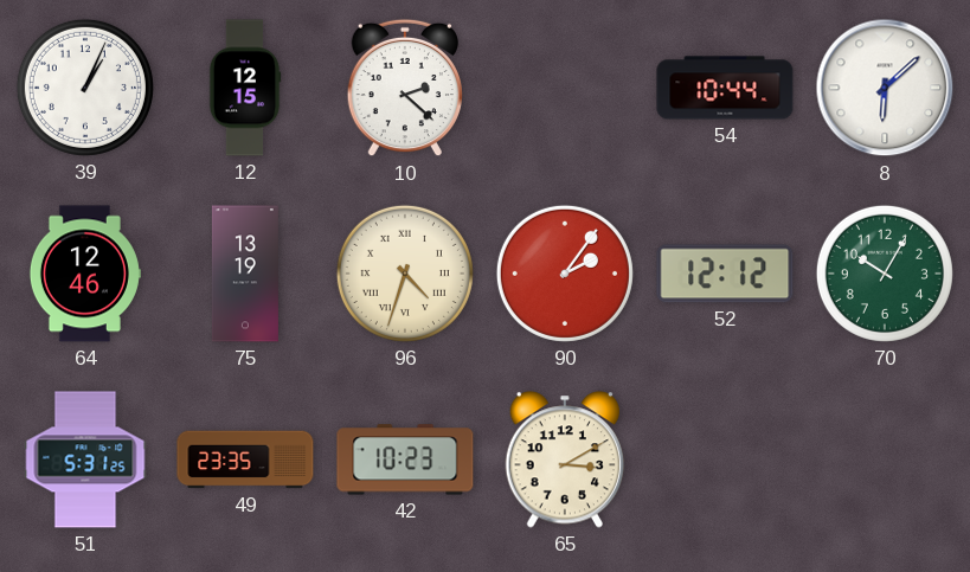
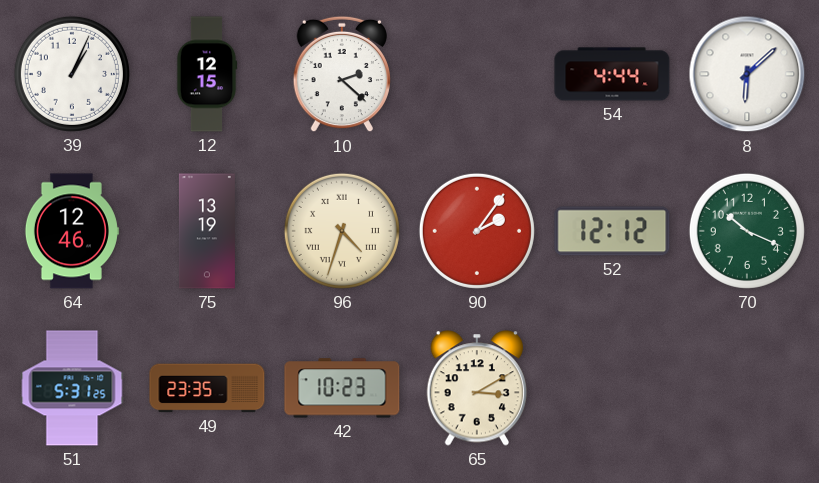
54: 10:44 -> 4:44
70: 10:05 -> 10:19
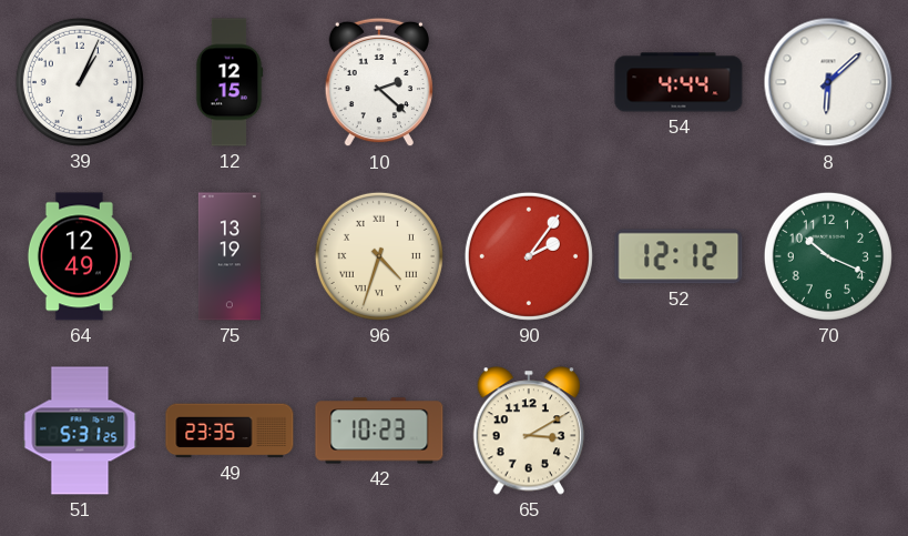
64: 12:46 -> 12:49
